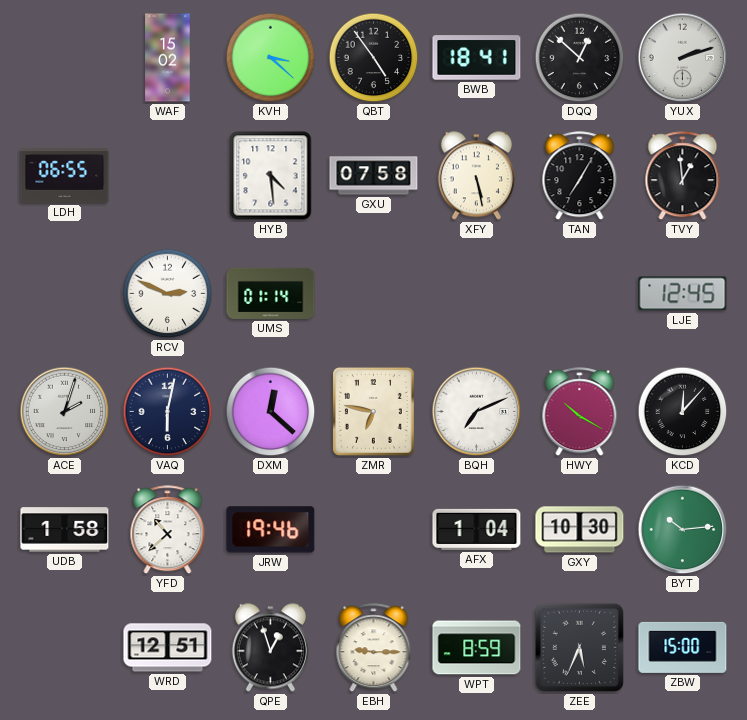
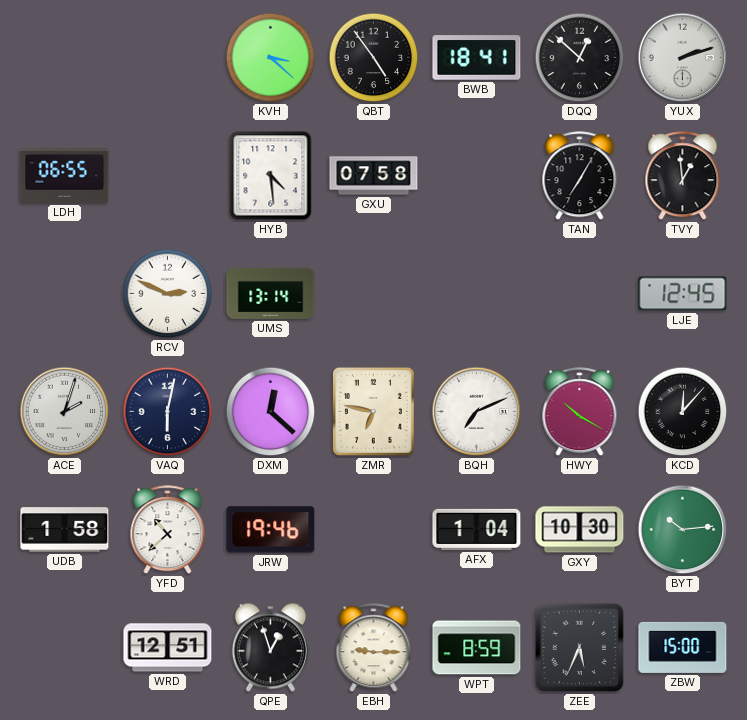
WAF: 15:02 -> none
XFY: 5:28 -> none
UMS: 01:14 -> 13:14
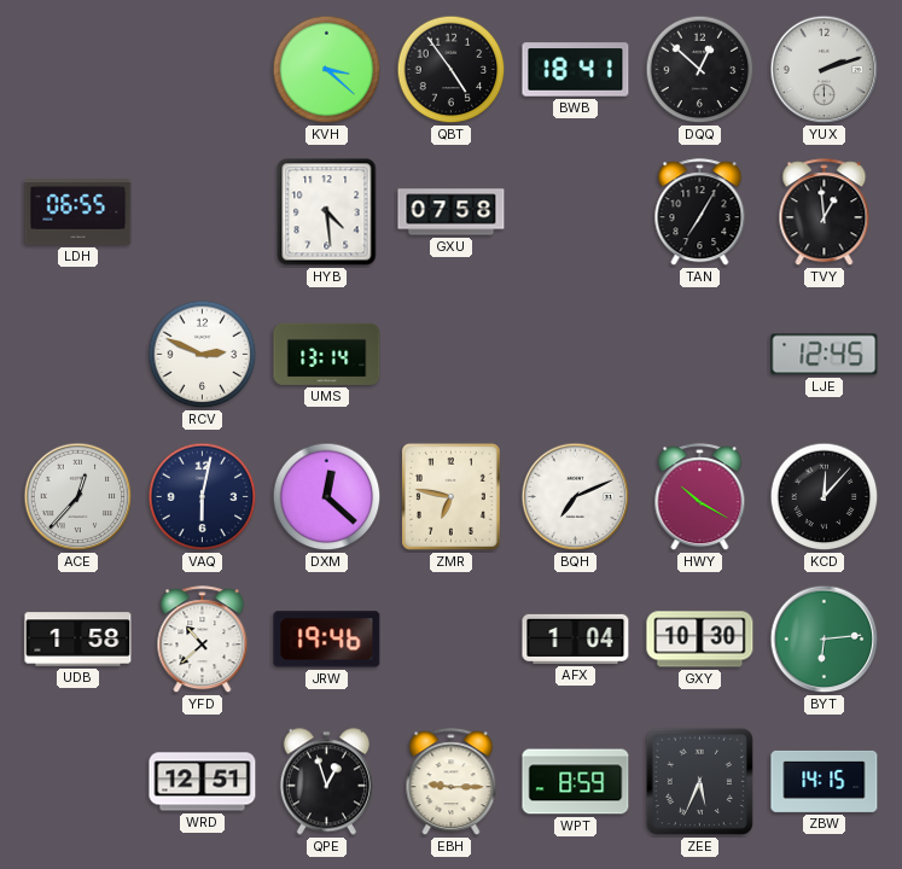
ACE: 2:03 -> 12:37
BYT: 10:14 -> 6:14
ZBW: 15:00 -> 14:15
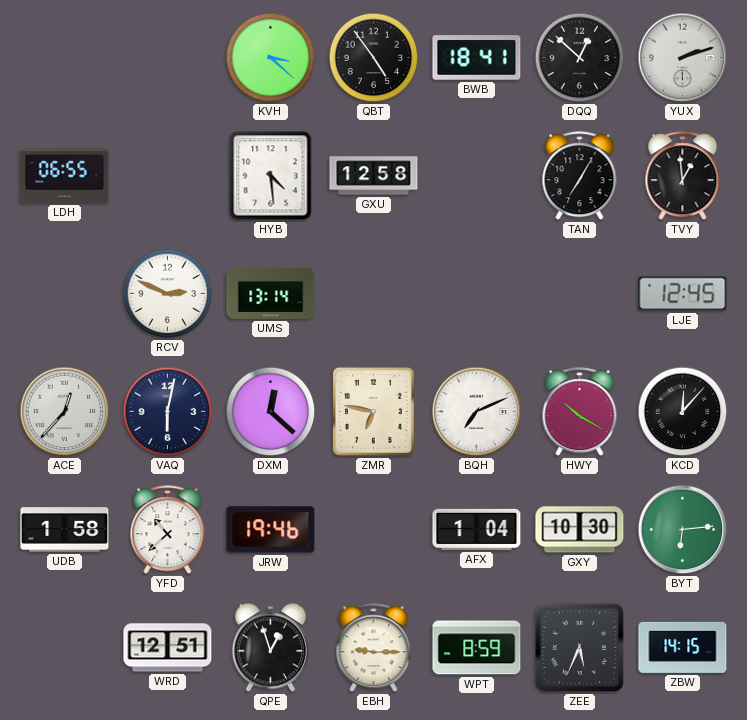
GXU: 07:58 -> 12:58
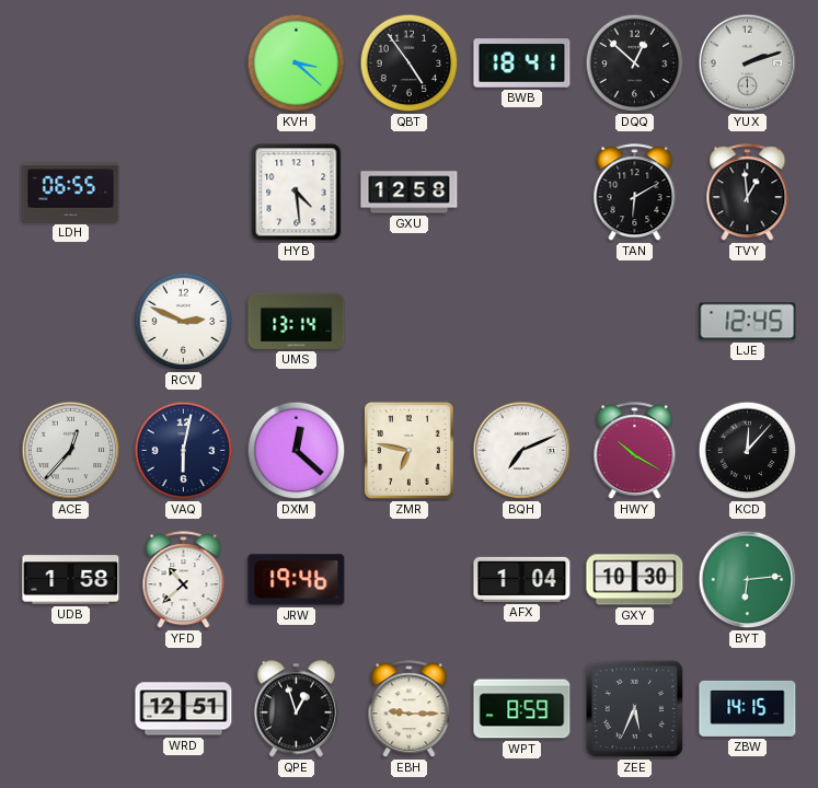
TAN: 7:05 -> 6:10
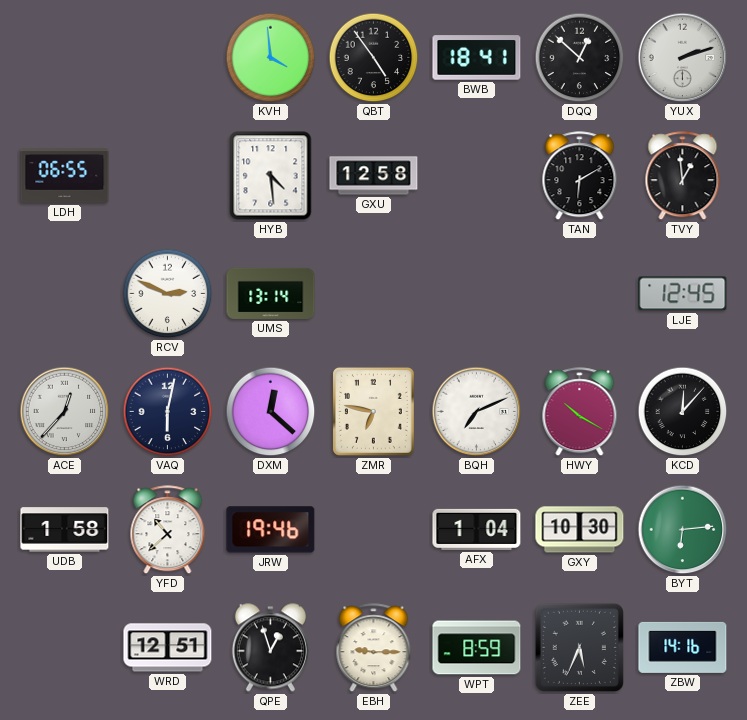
KVH: 3:22 -> 3:59
ZBW: 14:15 -> 14:16
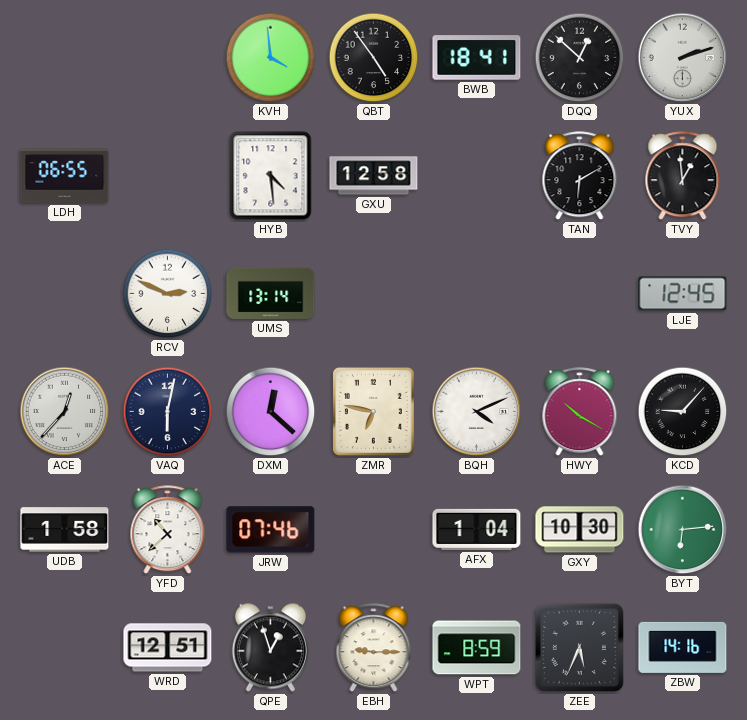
BQH: 7:11 -> 4:11
KCD: 12:07 -> 9:07
JRW: 19:46 -> 07:46
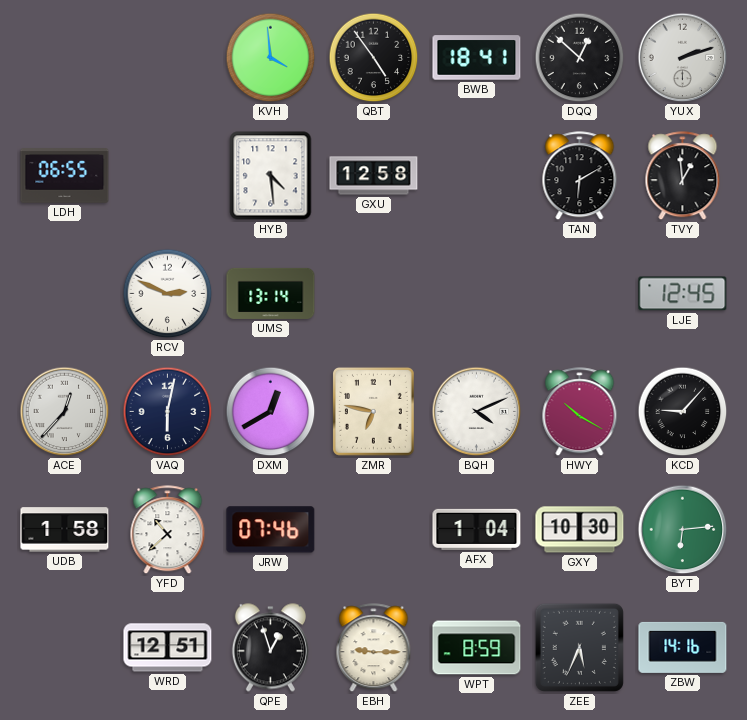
DXM: 12:22 -> 12:40
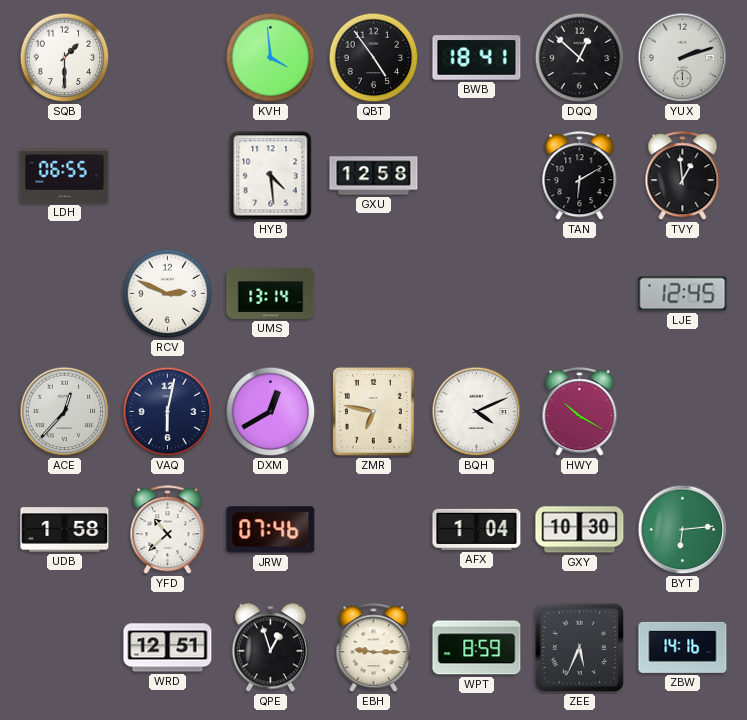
SQB: none -> 1:30
KCD: 9:07 -> none
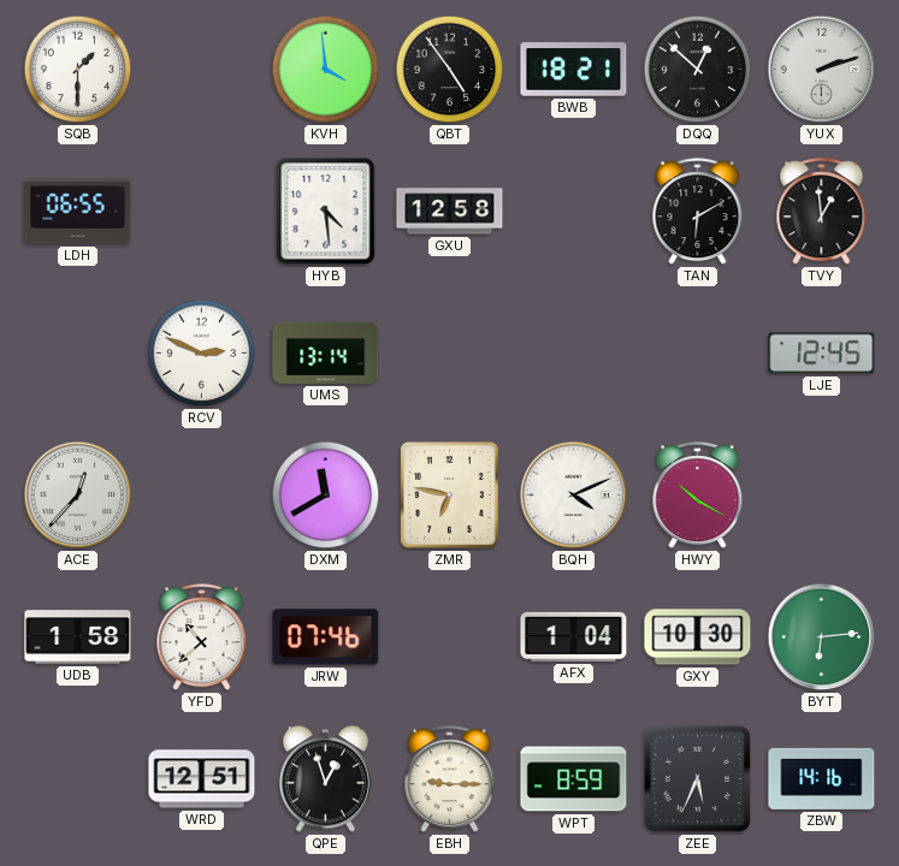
BWB: 18:41 -> 18:21
VAQ: 6:02 -> none
DXM: 12:40 -> 11:40
